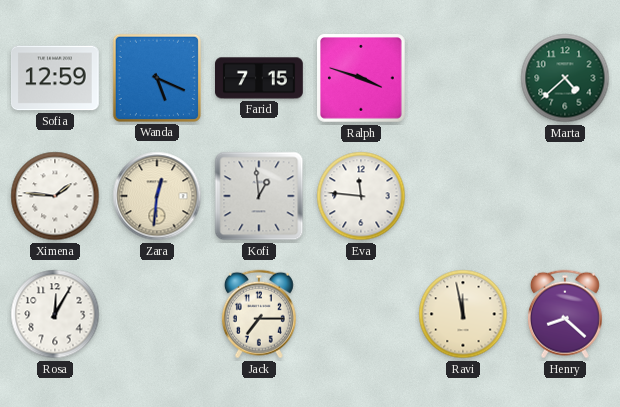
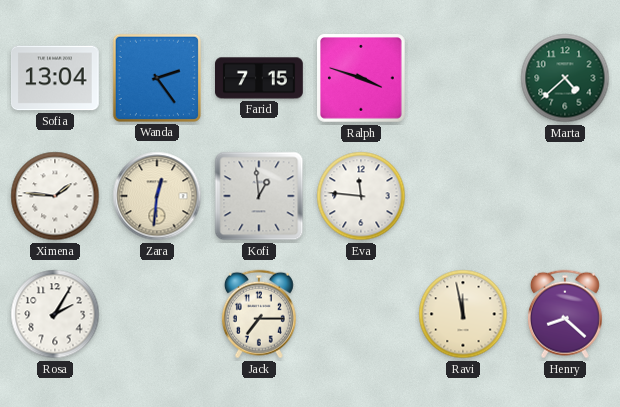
Sofia: 12:59 -> 13:04
Wanda: 5:19 -> 2:24
Rosa: 12:05 -> 2:05
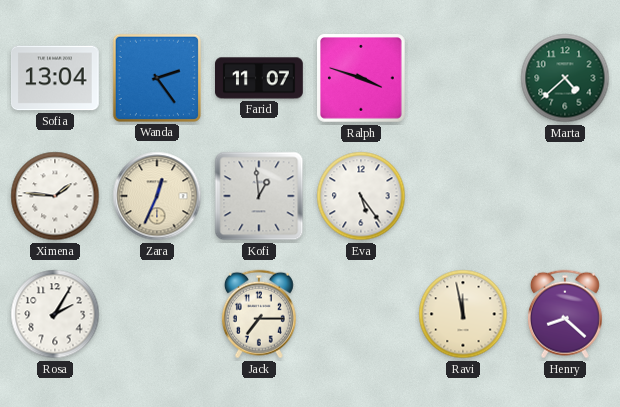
Farid: 7:15 -> 11:07
Zara: 12:31 -> 12:34
Eva: 11:46 -> 5:24
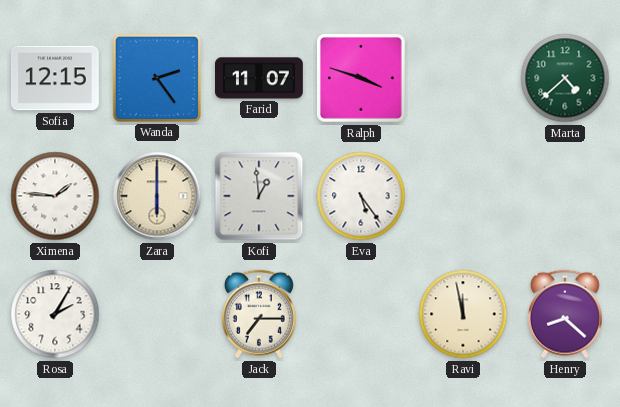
Sofia: 13:04 -> 12:15
Zara: 12:34 -> 6:00
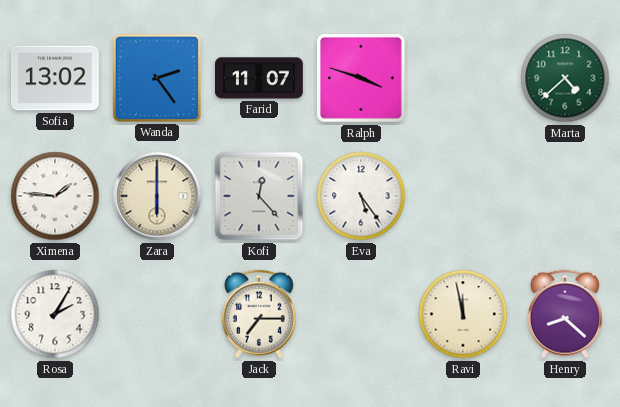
Sofia: 12:15 -> 13:02
Kofi: 12:59 -> 12:23
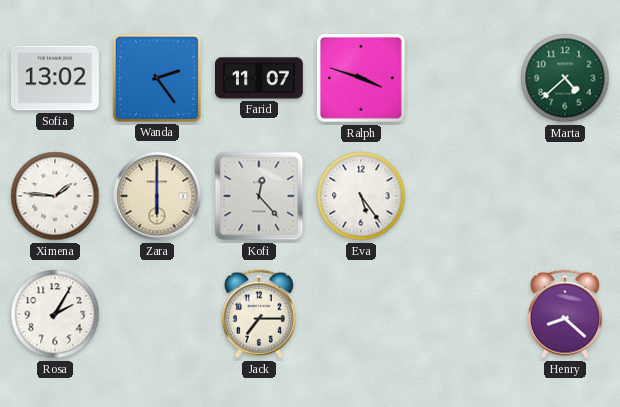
Ravi: 11:58 -> none
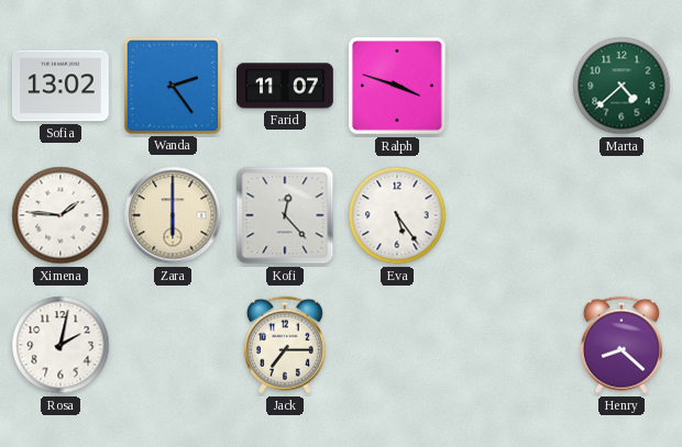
Rosa: 2:05 -> 2:02
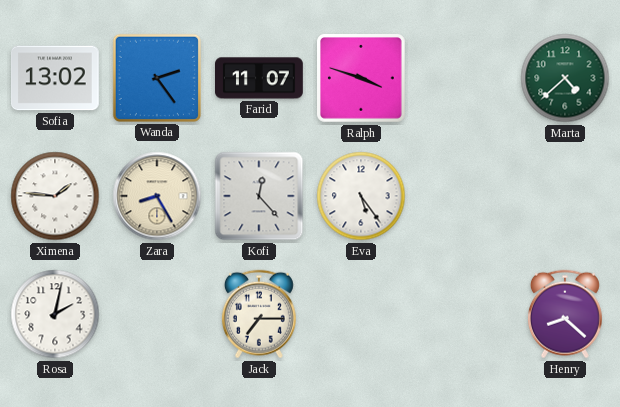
Zara: 6:00 -> 8:25
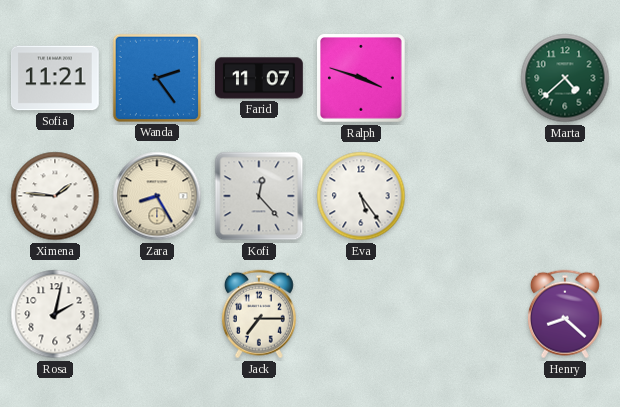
Sofia: 13:02 -> 11:21
